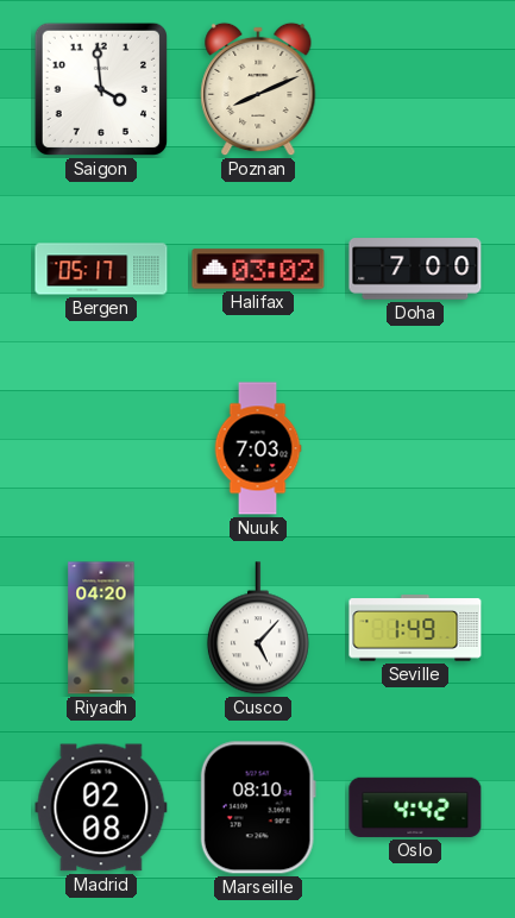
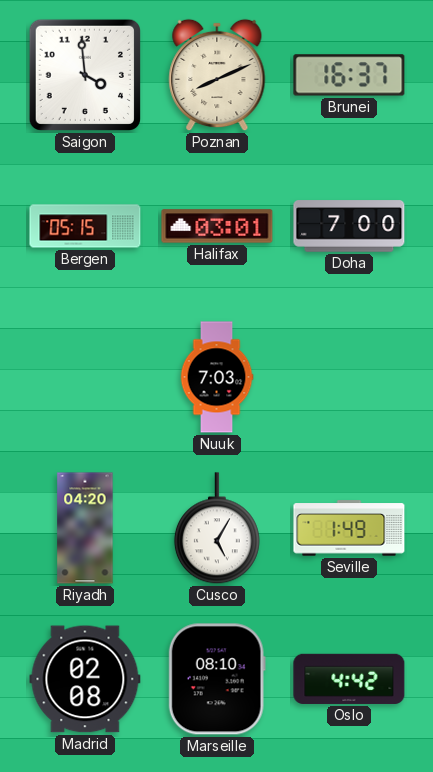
Brunei: none -> 16:37
Bergen: 05:17 -> 05:15
Halifax: 03:02 -> 03:01
Cusco: 5:07 -> 5:05
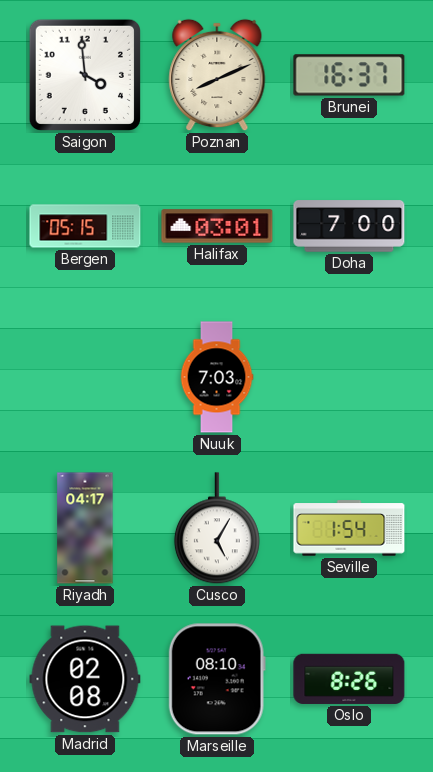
Riyadh: 04:20 -> 04:17
Seville: 1:49 -> 1:54
Oslo: 4:42 -> 8:26
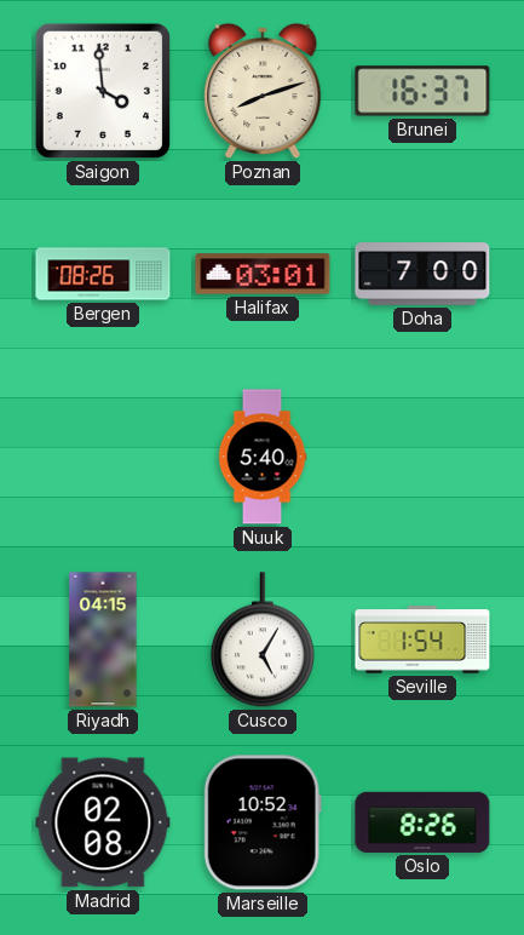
Poznan: 8:11 -> 8:12
Bergen: 05:15 -> 08:26
Nuuk: 7:03 -> 5:40
Riyadh: 04:17 -> 04:15
Marseille: 08:10 -> 10:52
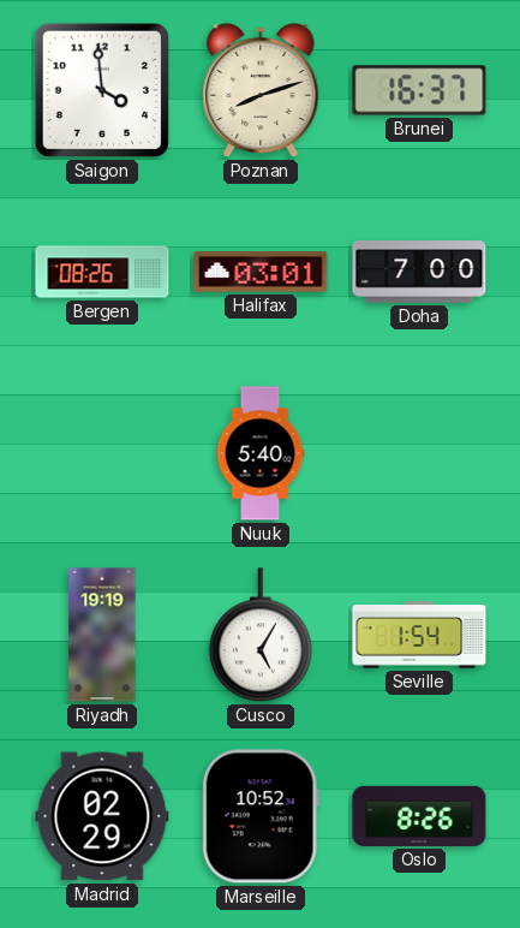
Riyadh: 04:15 -> 19:19
Madrid: 02:08 -> 02:29
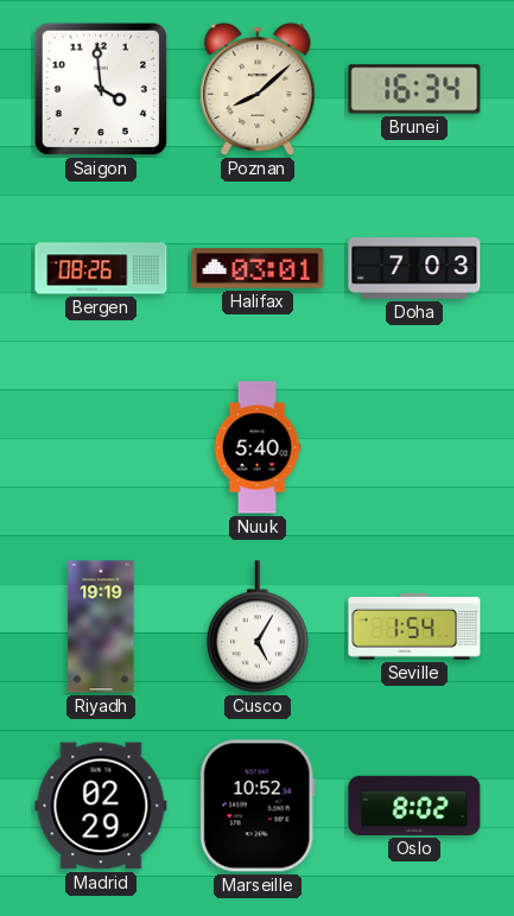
Poznan: 8:12 -> 8:08
Brunei: 16:37 -> 16:34
Doha: 7:00 -> 7:03
Oslo: 8:26 -> 8:02
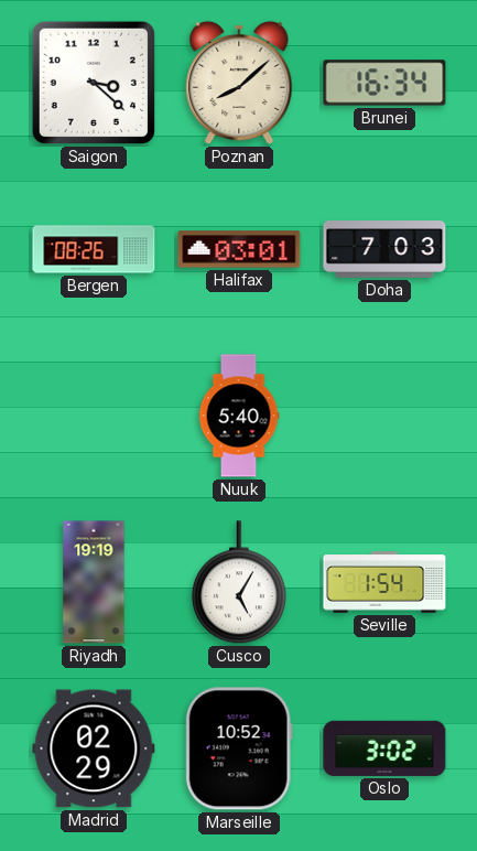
Saigon: 3:59 -> 3:22
Oslo: 8:02 -> 3:02
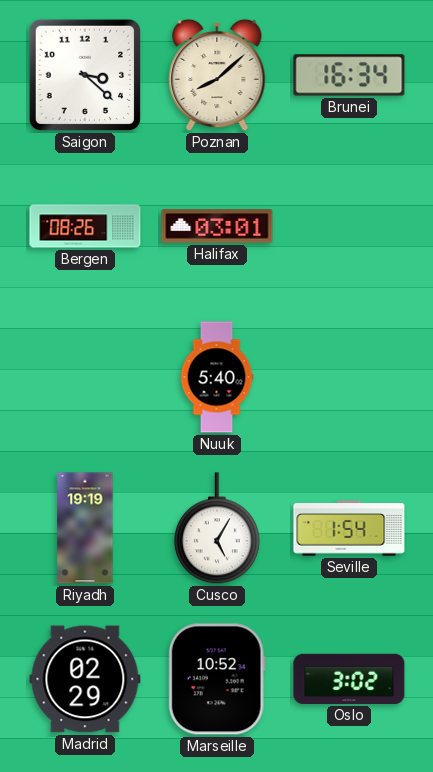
Doha: 7:03 -> none
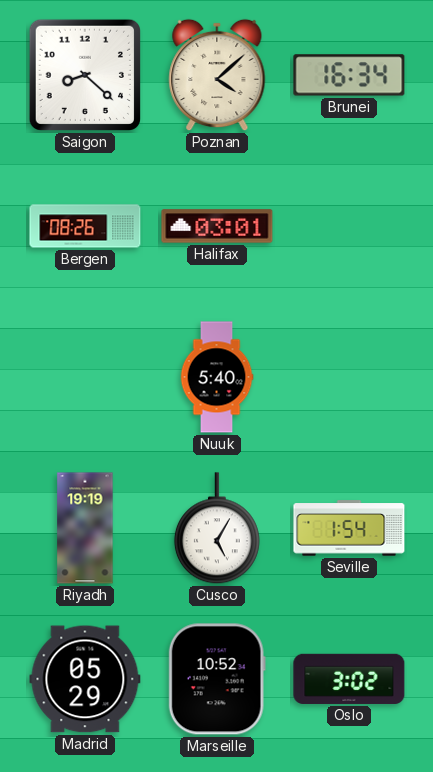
Saigon: 3:22 -> 8:22
Poznan: 8:08 -> 4:08
Madrid: 02:29 -> 05:29
